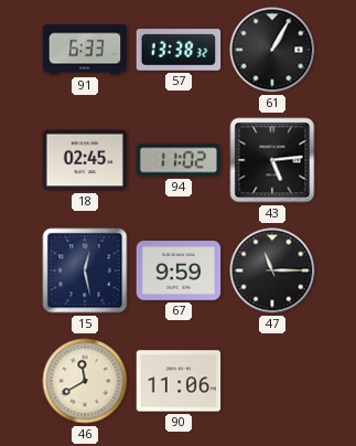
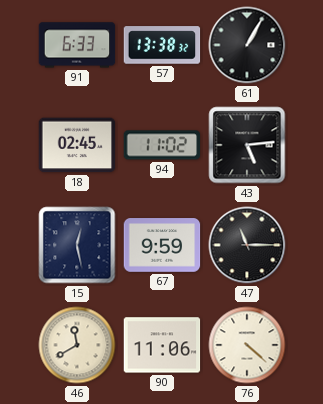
76: none -> 4:22
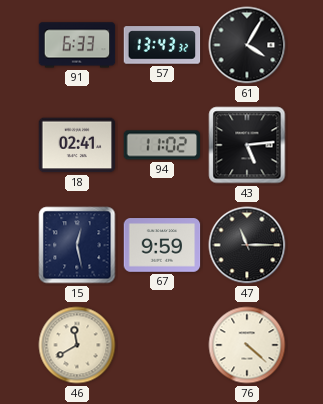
57: 13:38 -> 13:43
61: 1:05 -> 4:05
18: 02:45 -> 02:41
90: 11:06 -> none
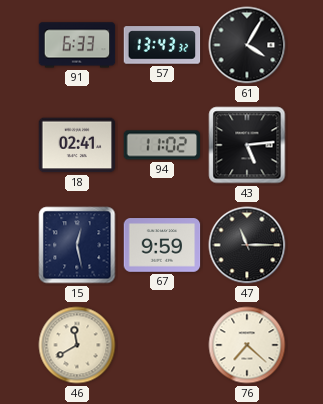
76: 4:22 -> 7:22
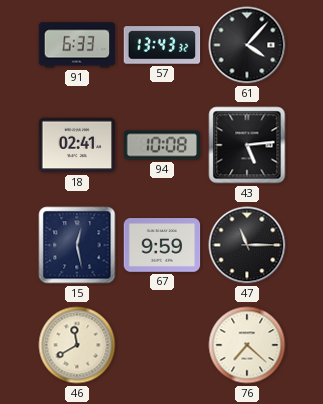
61: 4:05 -> 4:07
94: 11:02 -> 10:08
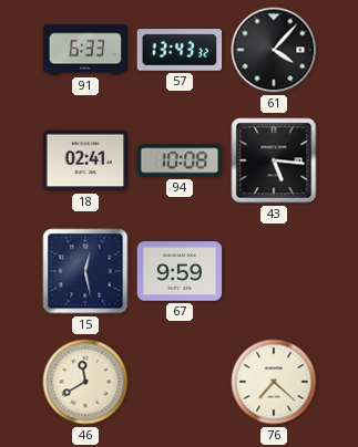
43: 5:14 -> 5:16
47: 11:15 -> none
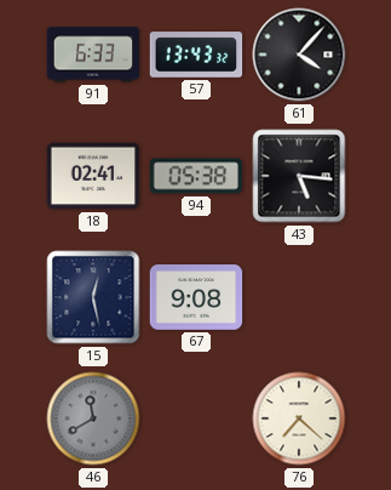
94: 10:08 -> 05:38
67: 9:59 -> 9:08
46 dial: cream -> grey
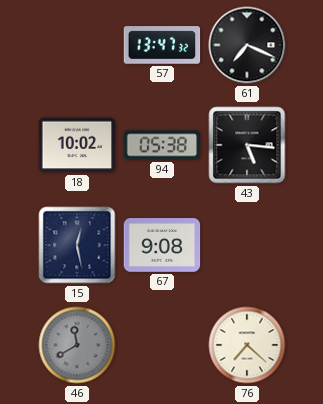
91: 6:33 -> none
57: 13:43 -> 13:47
61: 4:07 -> 7:19
18: 02:41 -> 10:02
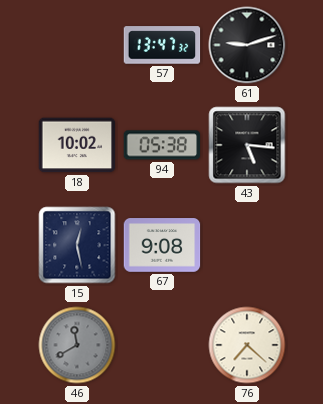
61: 7:19 -> 9:12
